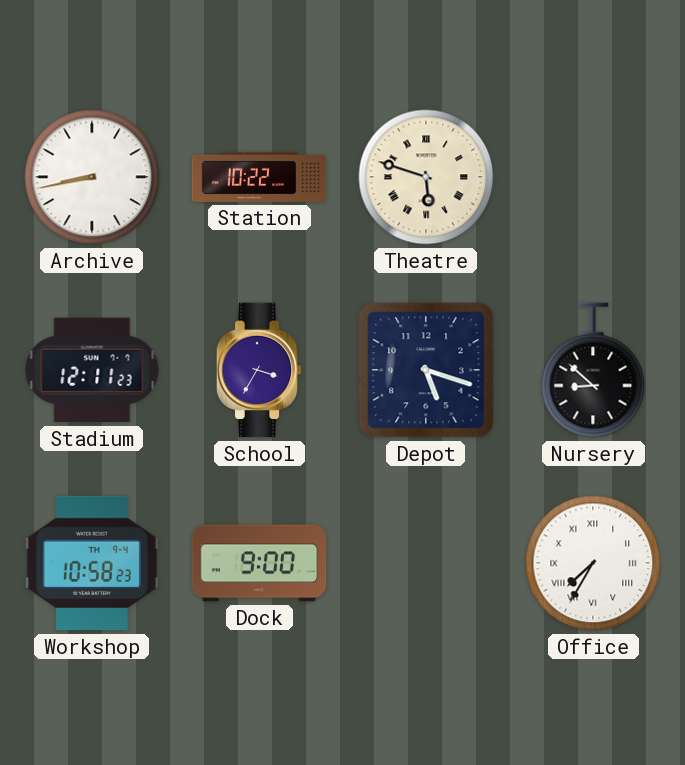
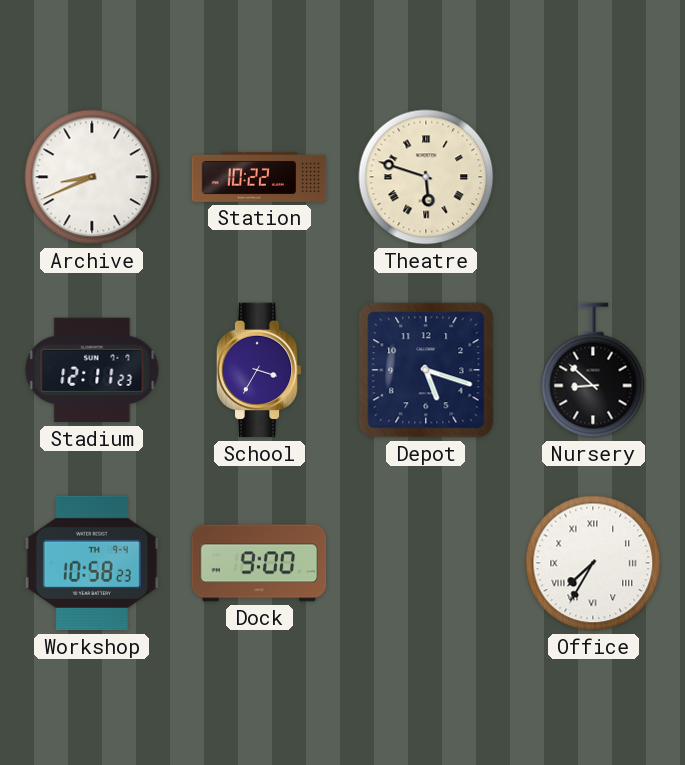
Archive: 8:43 -> 8:41
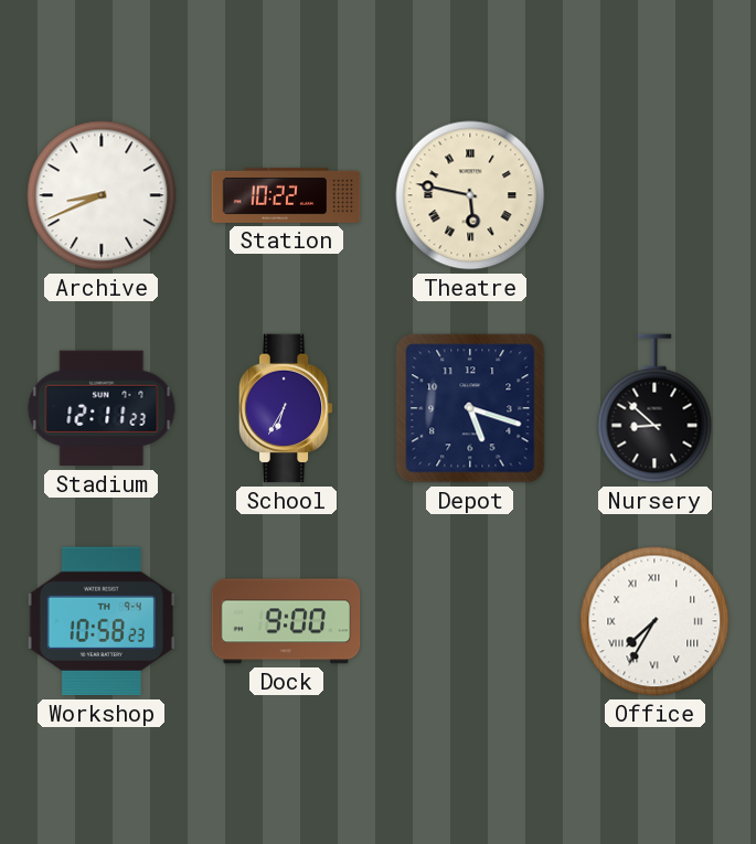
Theatre: 5:48 -> 5:47
School: 3:35 -> 6:35
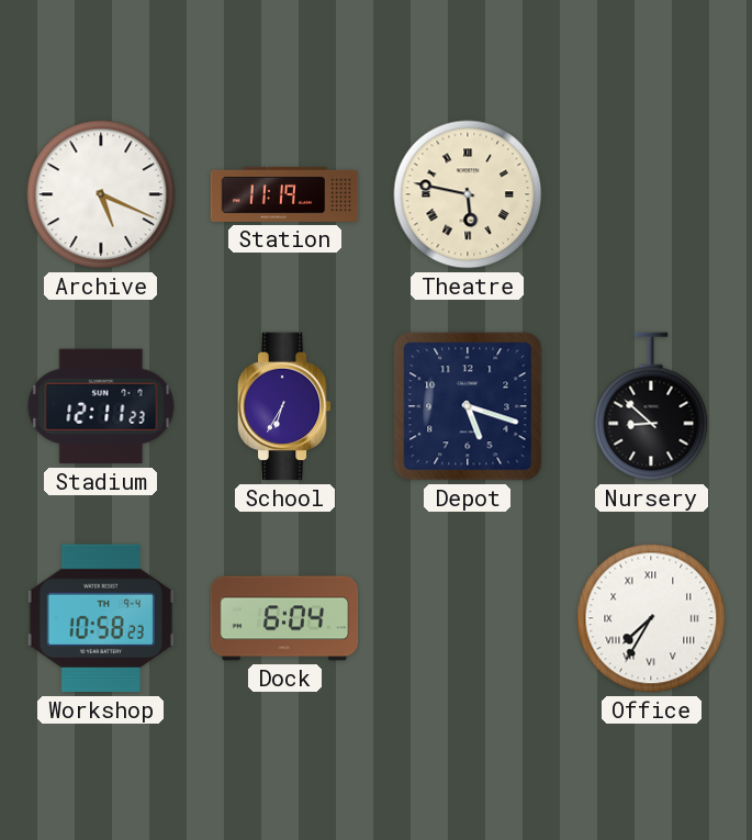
Archive: 8:41 -> 5:19
Station: 10:22 -> 11:19
Dock: 9:00 -> 6:04
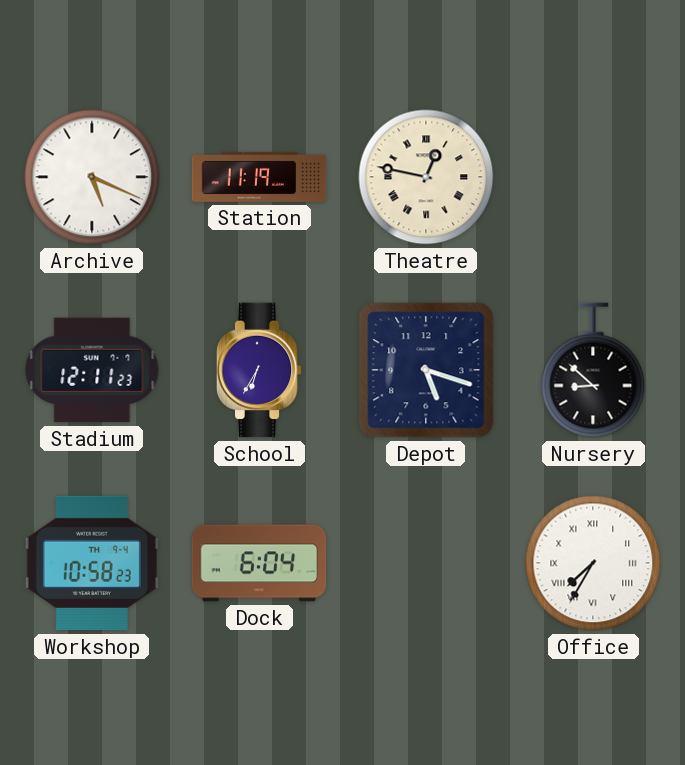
Theatre: 5:47 -> 12:47
